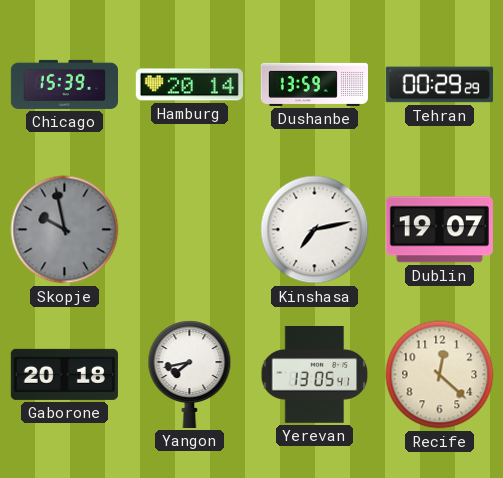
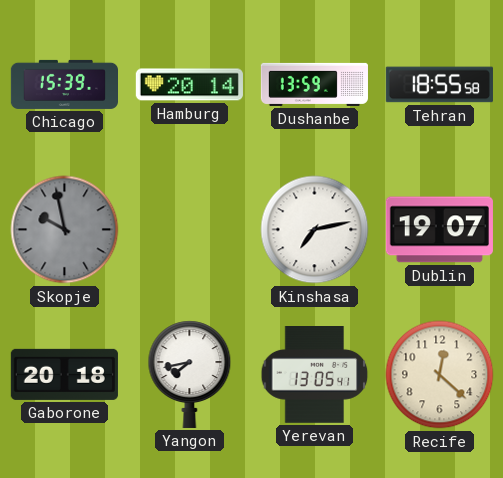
Tehran: 00:29 -> 18:55
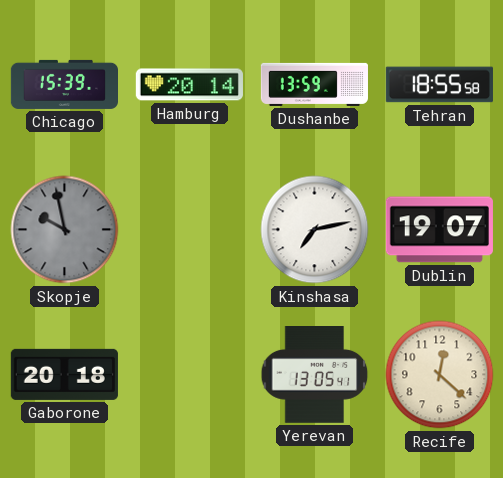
Yangon: 7:43 -> none
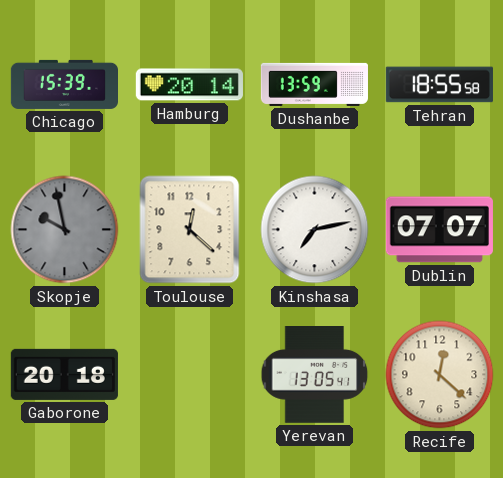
Toulouse: none -> 12:22
Dublin: 19:07 -> 07:07
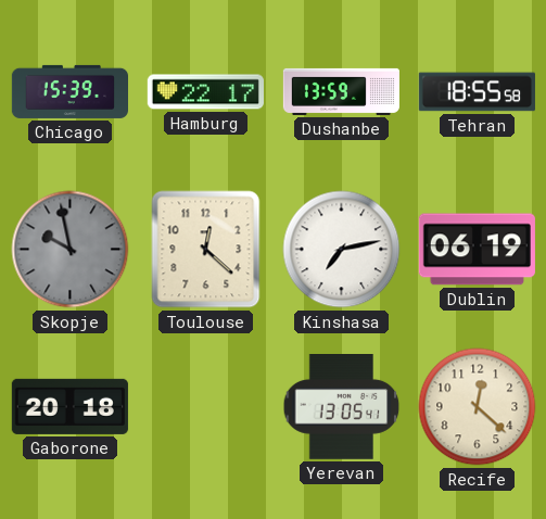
Hamburg: 20:14 -> 22:17
Dublin: 07:07 -> 06:19
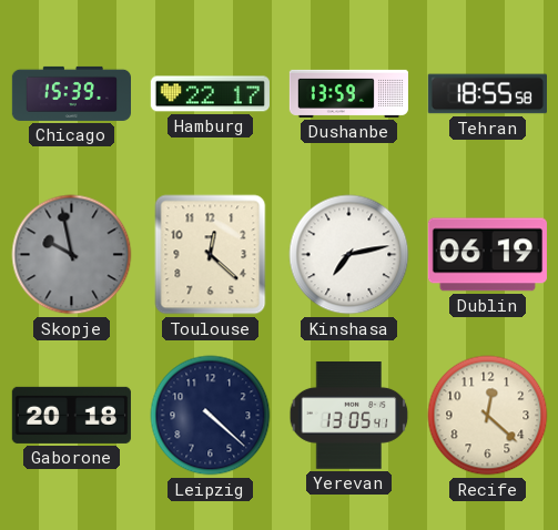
Leipzig: none -> 4:22
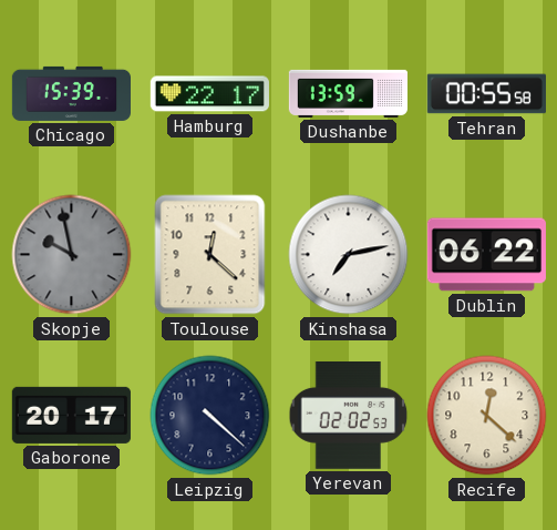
Tehran: 18:55 -> 00:55
Dublin: 06:19 -> 06:22
Gaborone: 20:18 -> 20:17
Yerevan: 13:05 -> 02:02
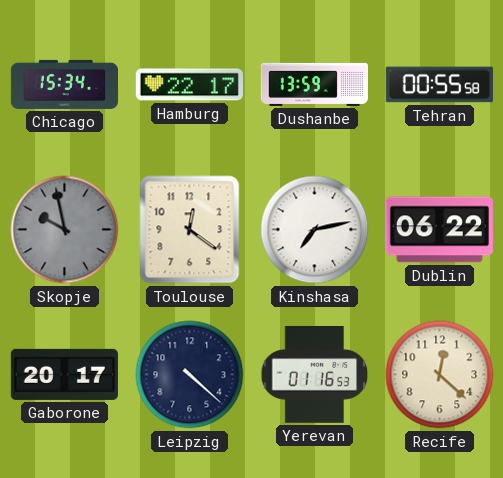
Chicago: 15:39 -> 15:34
Toulouse: 12:22 -> 12:21
Yerevan: 02:02 -> 01:16
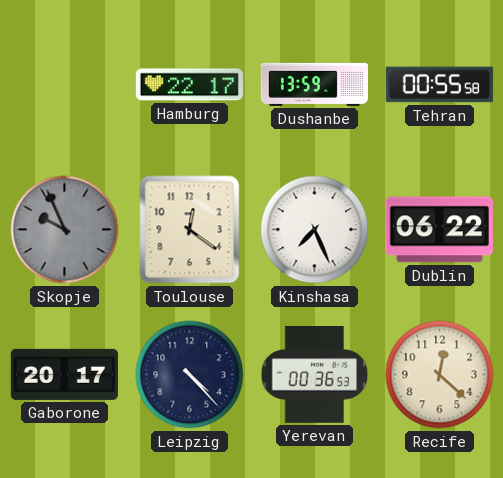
Chicago: 15:34 -> none
Skopje: 9:58 -> 9:56
Kinshasa: 7:13 -> 7:26
Leipzig: 4:22 -> 4:23
Yerevan: 01:16 -> 00:36
